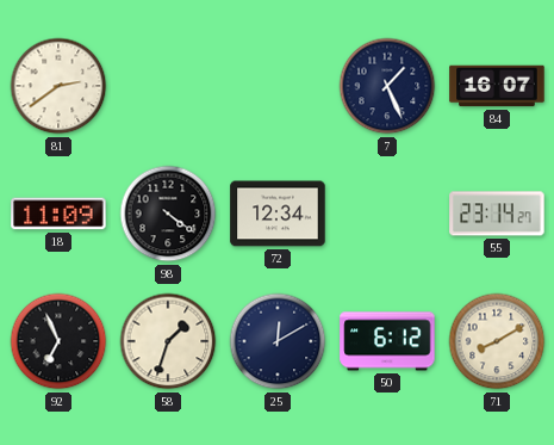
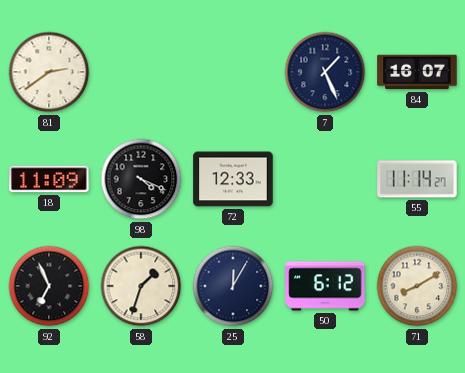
98: 4:21 -> 4:19
72: 12:34 -> 12:33
55: 23:14 -> 11:14
25: 12:10 -> 12:05
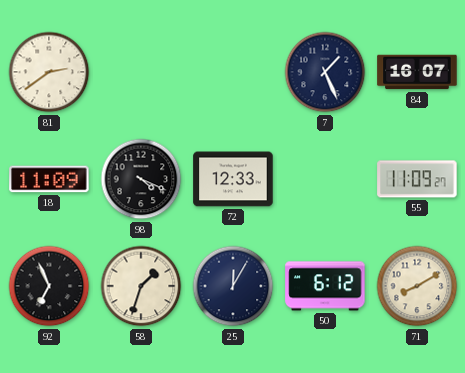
55: 11:14 -> 11:09
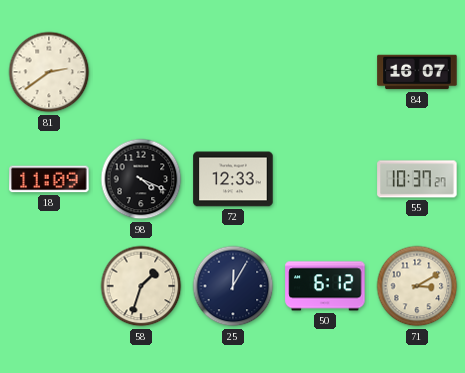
7: 1:26 -> none
55: 11:09 -> 10:37
92: 6:56 -> none
71: 8:10 -> 3:10
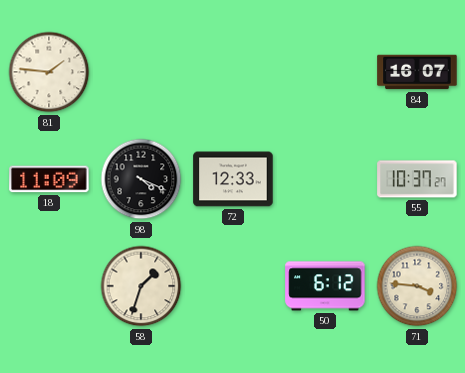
81: 2:39 -> 1:46
25: 12:05 -> none
71: 3:10 -> 3:46
